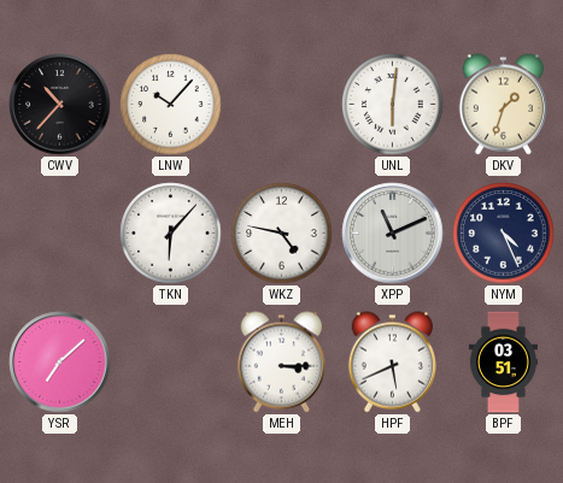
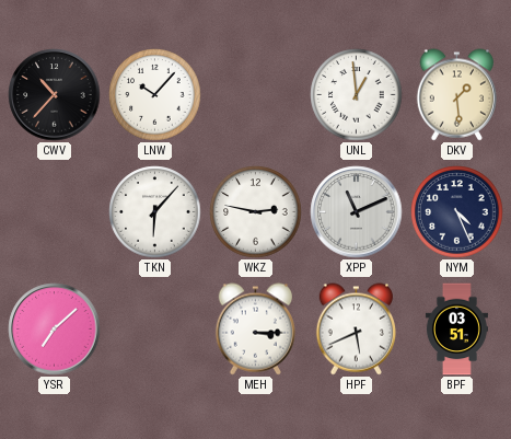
UNL: 6:01 -> 12:59
DKV: 1:33 -> 1:29
WKZ: 4:47 -> 2:47
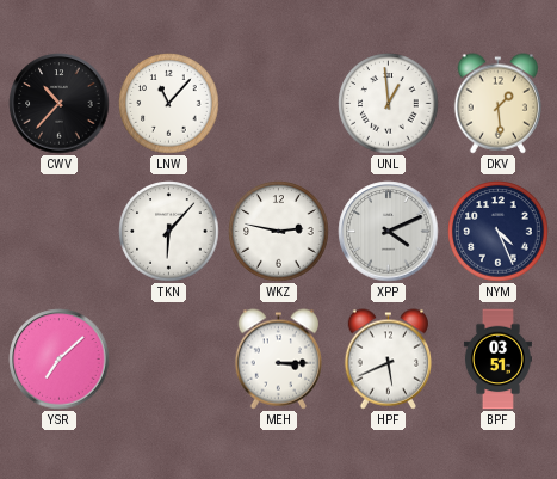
LNW: 10:07 -> 11:07
XPP: 11:11 -> 4:11
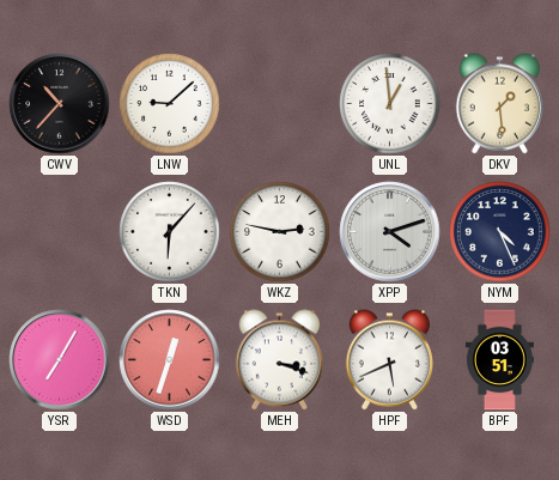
LNW: 11:07 -> 9:08
XPP: 4:11 -> 4:12
YSR: 7:08 -> 7:05
WSD: none -> 12:33
MEH: 3:15 -> 3:18
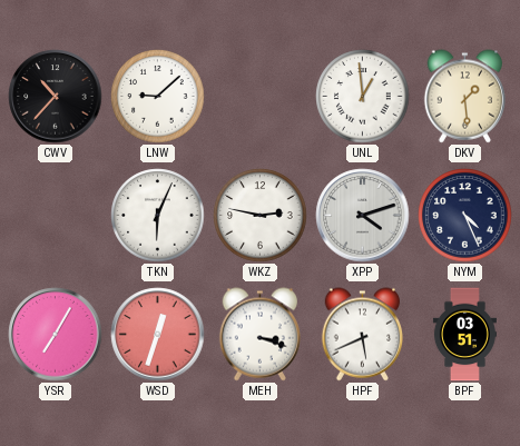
TKN: 6:07 -> 6:04
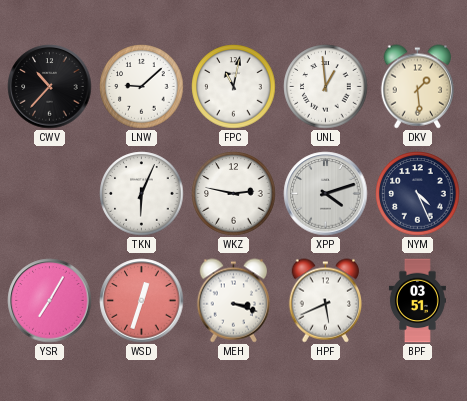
FPC: none -> 11:02
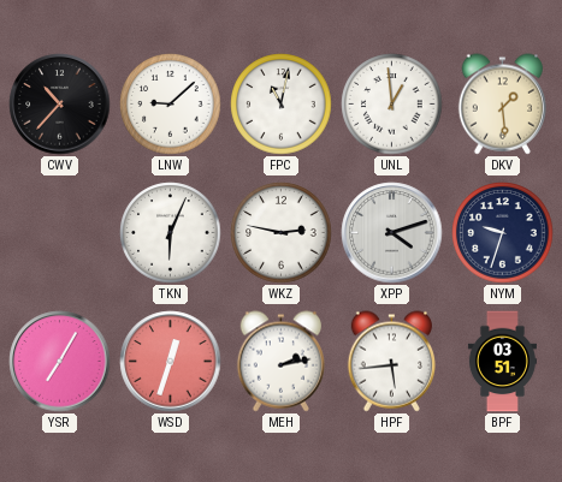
NYM: 4:26 -> 9:33
MEH: 3:18 -> 2:13
HPF: 5:41 -> 5:44
